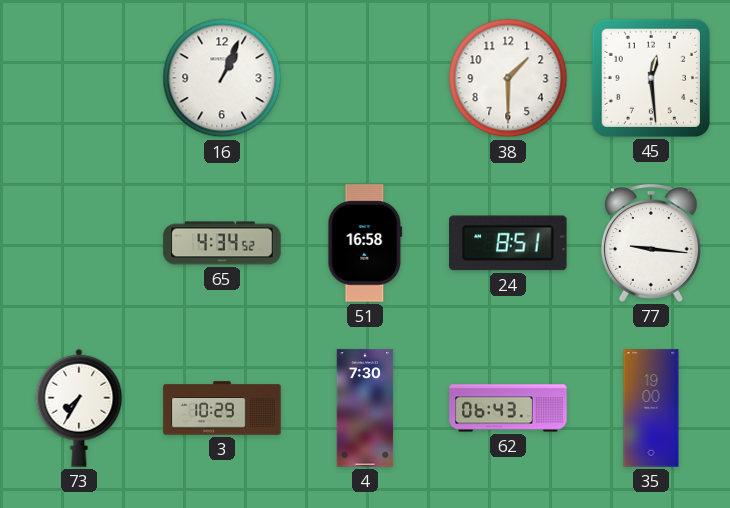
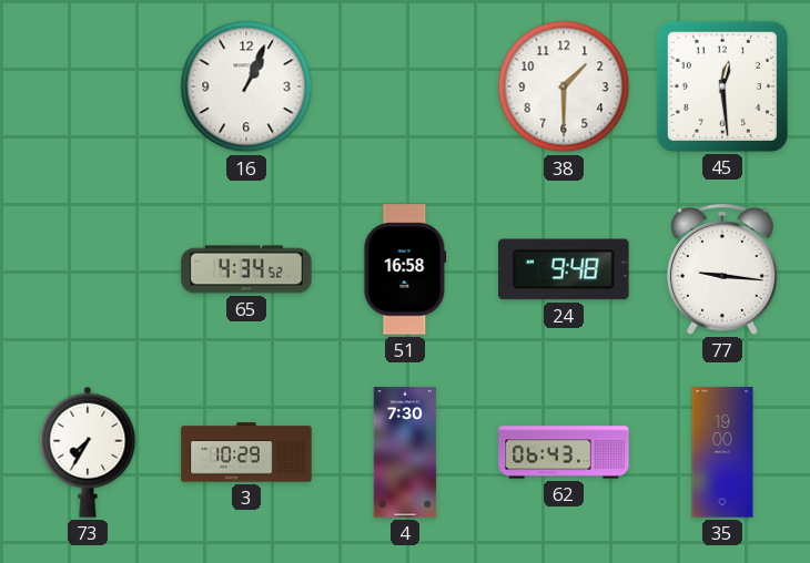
24: 8:51 -> 9:48
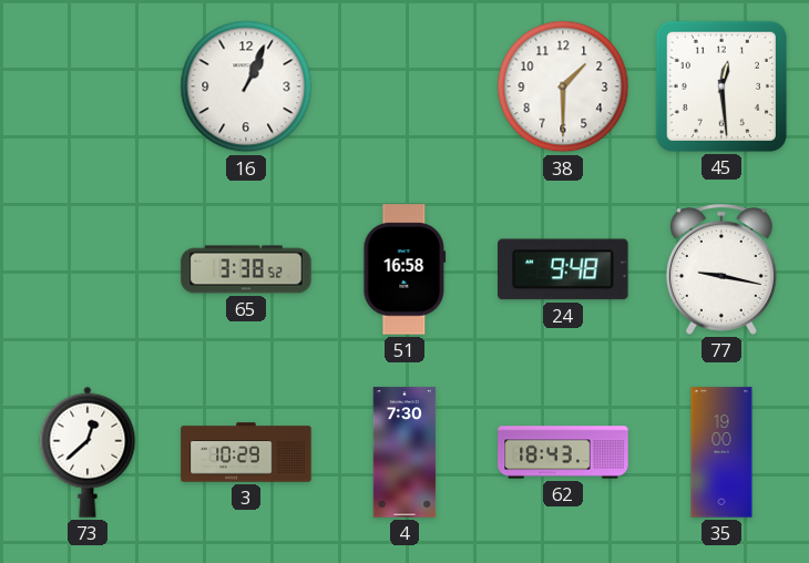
65: 4:34 -> 3:38
77: 9:16 -> 9:17
73: 7:35 -> 12:38
62: 06:43 -> 18:43
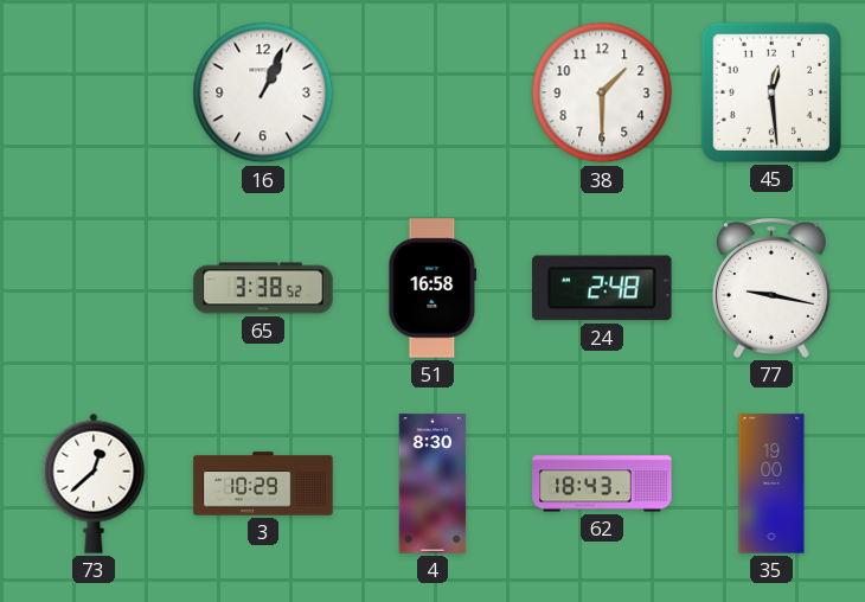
24: 9:48 -> 2:48
4: 7:30 -> 8:30
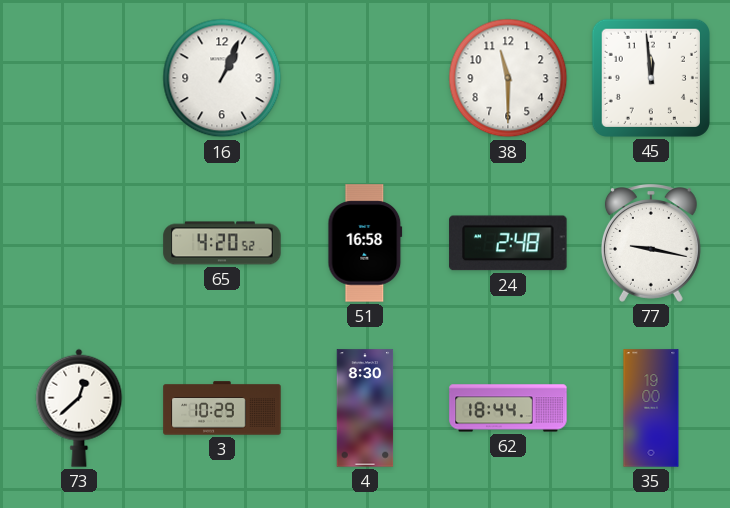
38: 1:30 -> 11:30
45: 12:29 -> 11:59
65: 3:38 -> 4:20
62: 18:43 -> 18:44
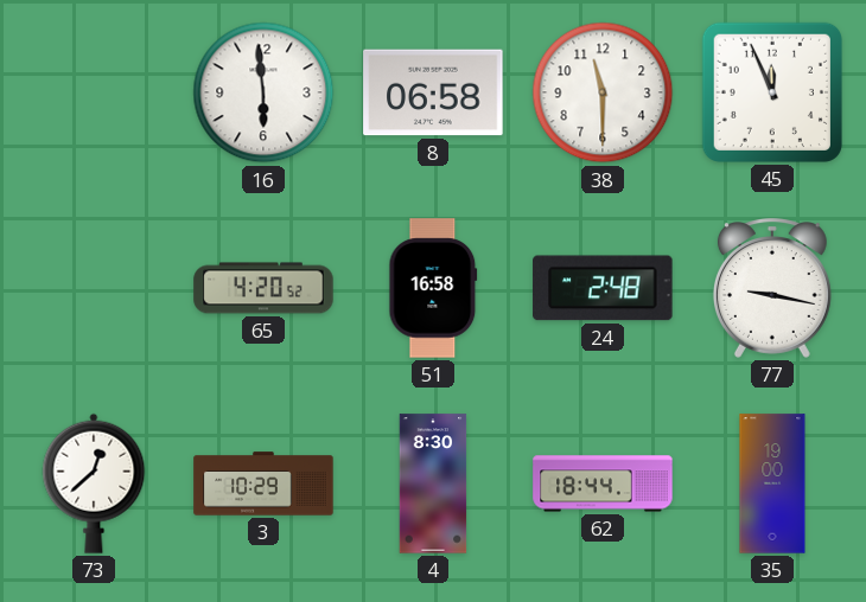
16: 1:04 -> 5:59
8: none -> 06:58
45: 11:59 -> 11:56
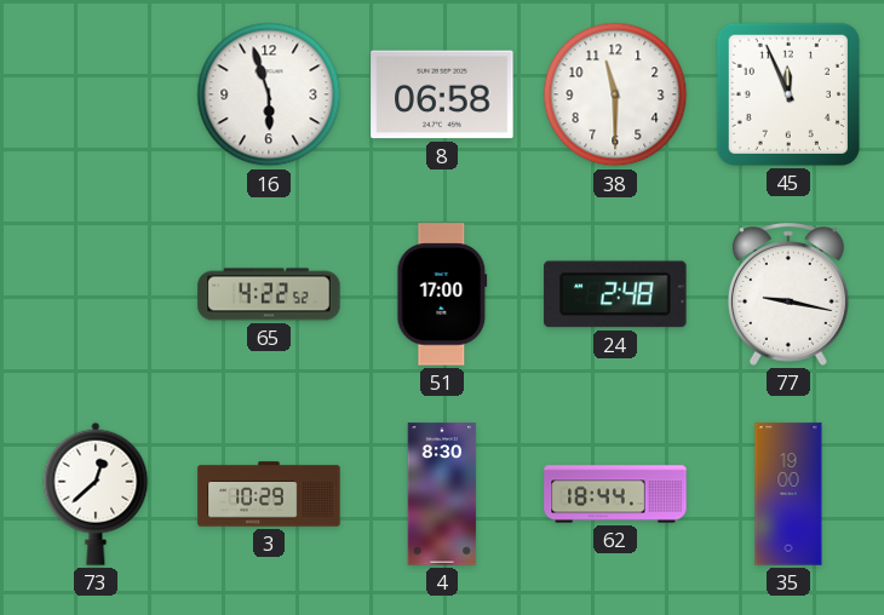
16: 5:59 -> 5:57
65: 4:20 -> 4:22
51: 16:58 -> 17:00
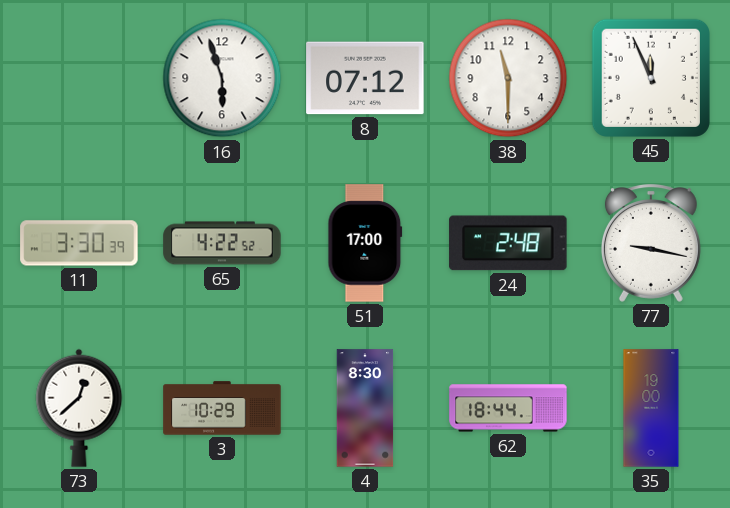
8: 06:58 -> 07:12
11: none -> 3:30
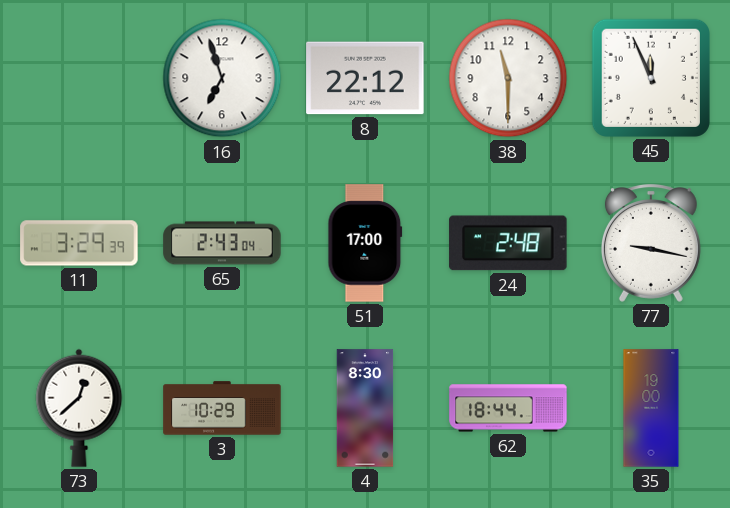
16: 5:57 -> 6:57
8: 07:12 -> 22:12
11: 3:30 -> 3:29
65: 4:22 -> 2:43
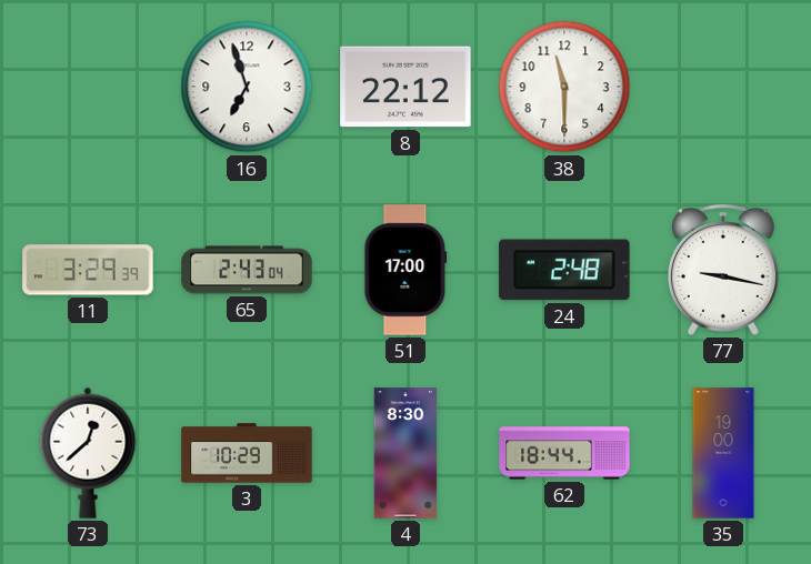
45: 11:56 -> none
